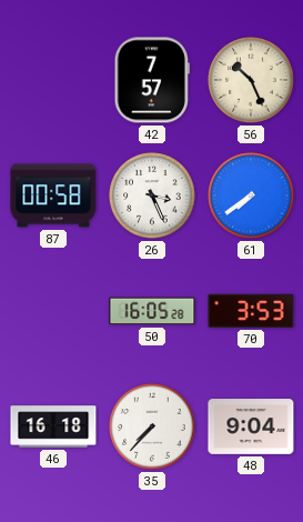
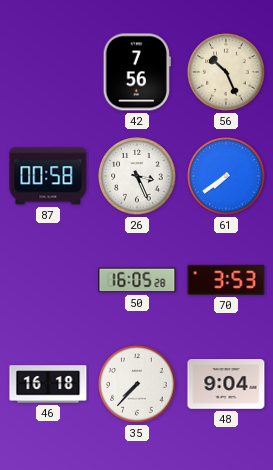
42: 7:57 -> 7:56
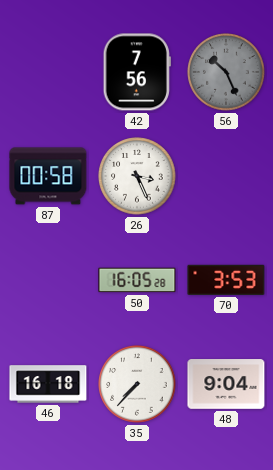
56 dial: cream -> grey
61: 7:39 -> none
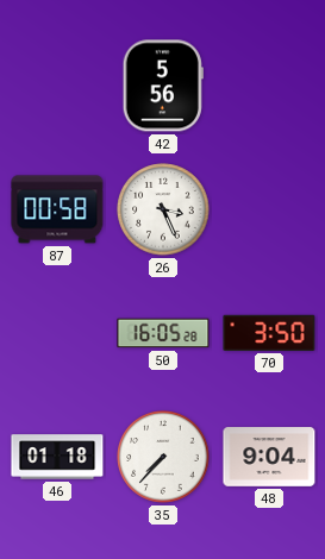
42: 7:56 -> 5:56
56: 10:26 -> none
70: 3:53 -> 3:50
46: 16:18 -> 01:18
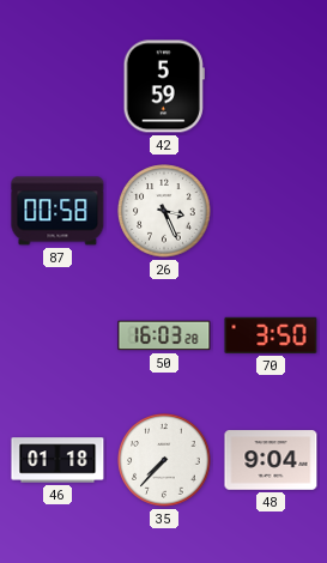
42: 5:56 -> 5:59
50: 16:05 -> 16:03
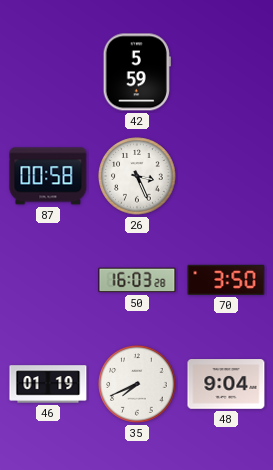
46: 01:18 -> 01:19
35: 7:37 -> 7:41
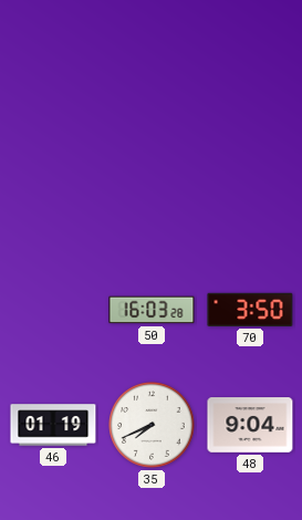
42: 5:59 -> none
87: 00:58 -> none
26: 3:26 -> none
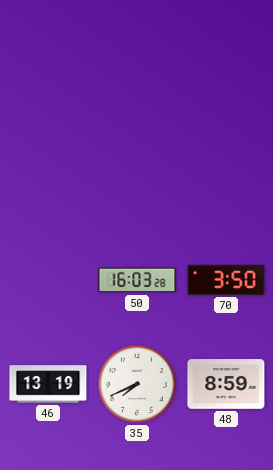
46: 01:19 -> 13:19
48: 9:04 -> 8:59
